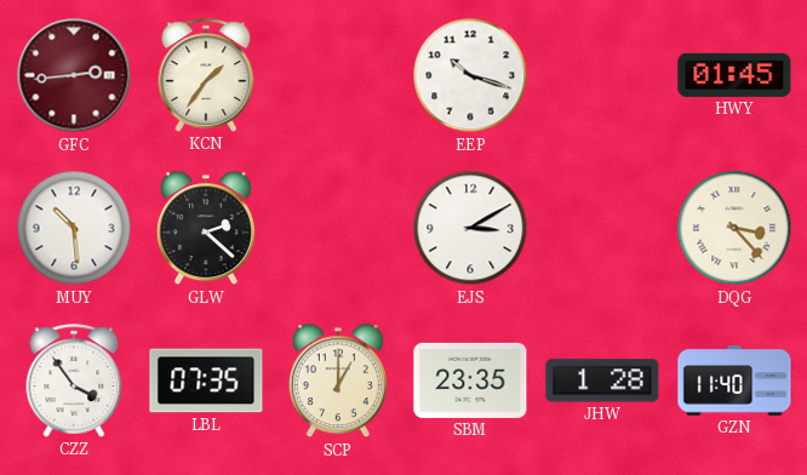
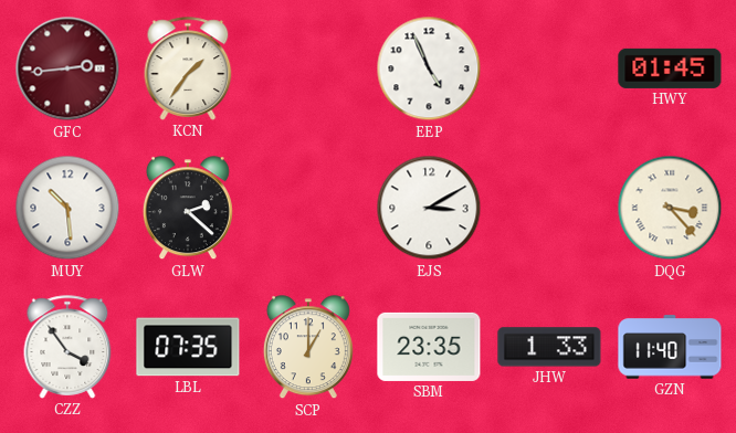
EEP: 10:18 -> 4:56
JHW: 1:28 -> 1:33
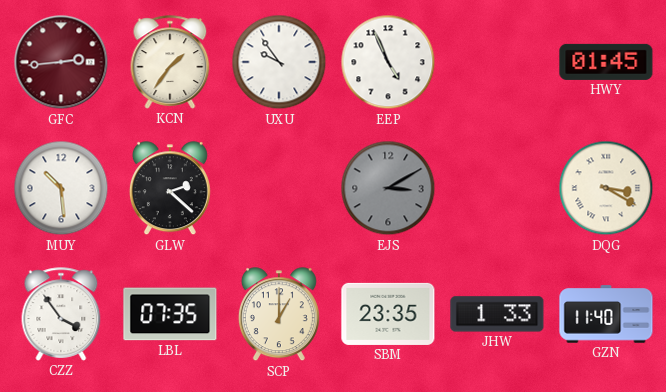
UXU: none -> 9:54
EJS dial: white -> grey
DQG: 3:23 -> 3:20
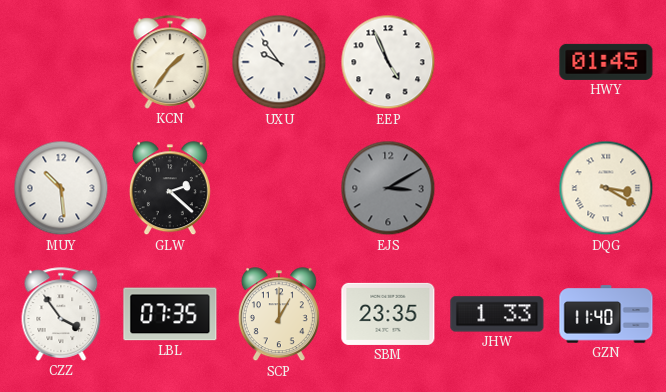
GFC: 2:44 -> none
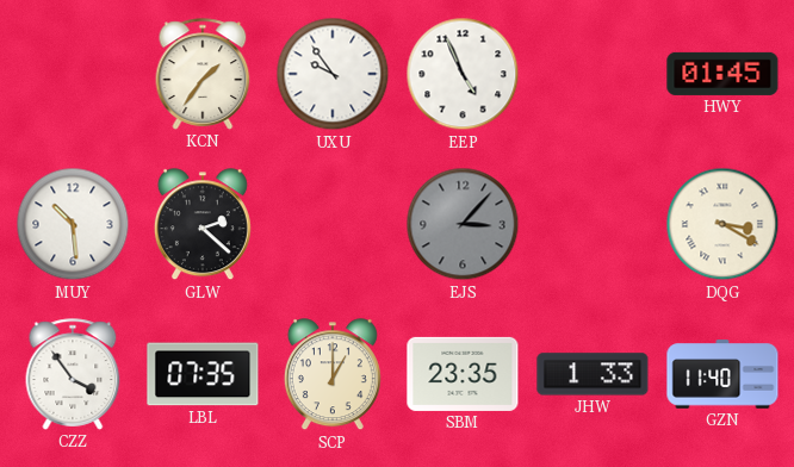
EJS: 3:10 -> 3:07
